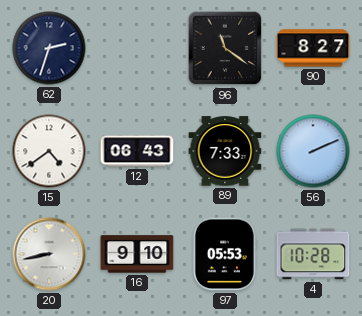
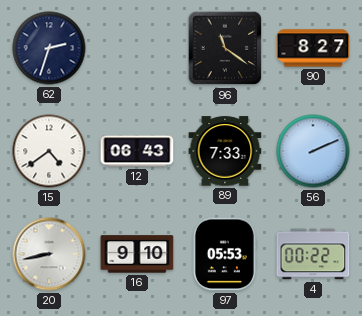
4: 10:28 -> 00:22
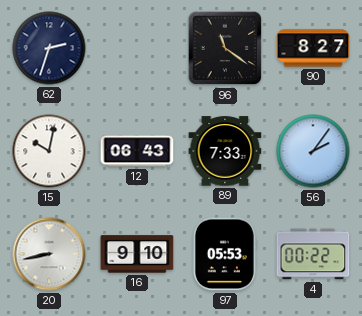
15: 4:39 -> 10:02
56: 2:11 -> 2:06
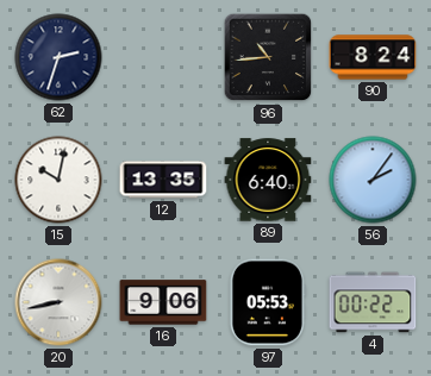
96: 11:21 -> 10:44
90: 8:27 -> 8:24
12: 06:43 -> 13:35
89: 7:33 -> 6:40
16: 9:10 -> 9:06
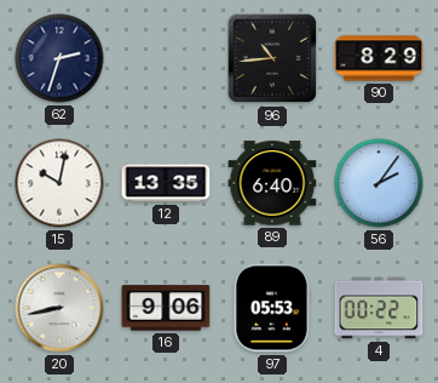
90: 8:24 -> 8:29
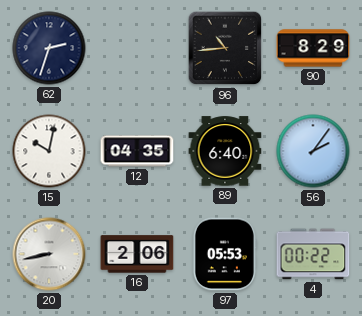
12: 13:35 -> 04:35
16: 9:06 -> 2:06
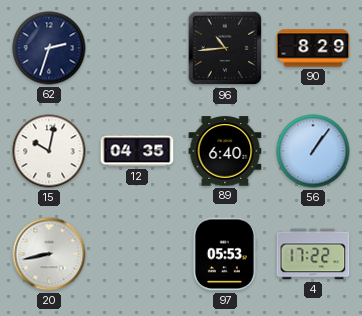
56: 2:06 -> 1:06
16: 2:06 -> none
4: 00:22 -> 17:22
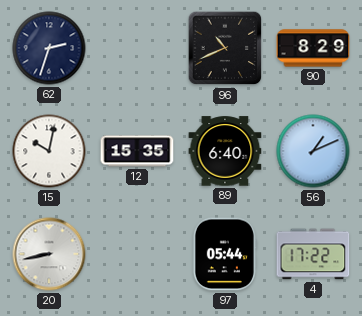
96: 10:44 -> 10:41
12: 04:35 -> 15:35
56: 1:06 -> 1:11
97: 05:53 -> 05:44
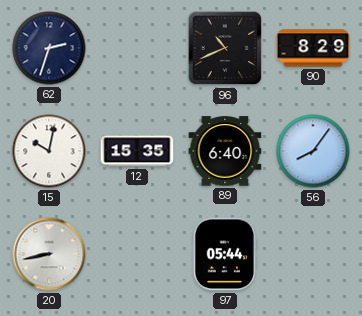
56: 1:11 -> 8:06
4: 17:22 -> none
